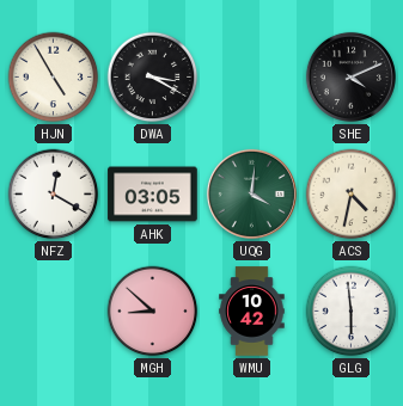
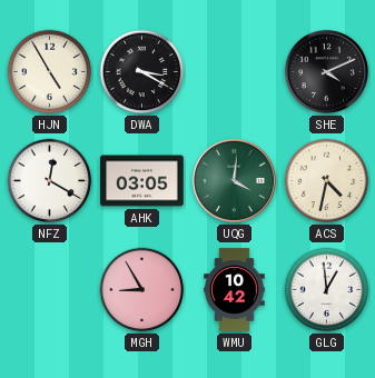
MGH: 8:52 -> 8:55
GLG: 5:59 -> 12:59
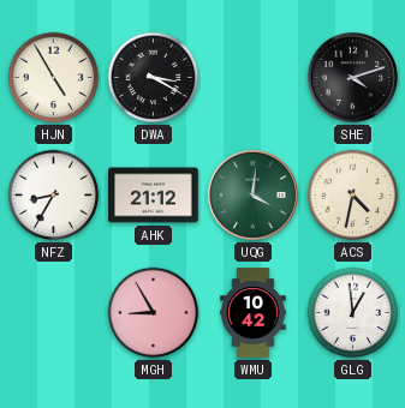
SHE: 4:11 -> 4:12
NFZ: 12:20 -> 8:35
AHK: 03:05 -> 21:12
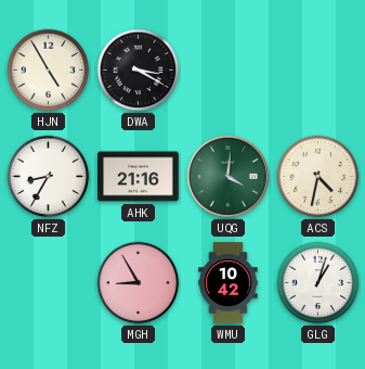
SHE: 4:12 -> none
AHK: 21:12 -> 21:16
GLG: 12:59 -> 1:03
